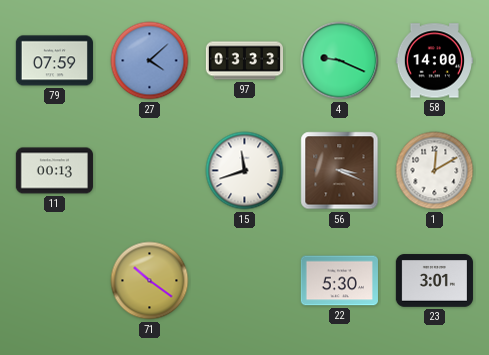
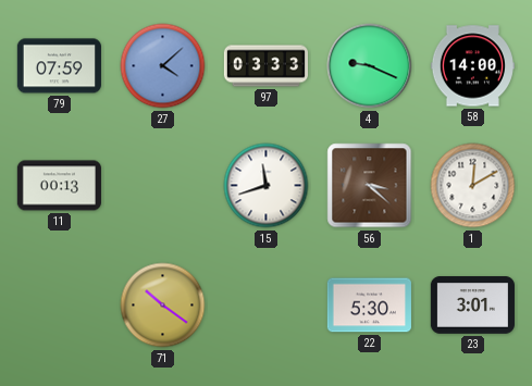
56: 3:19 -> 3:22
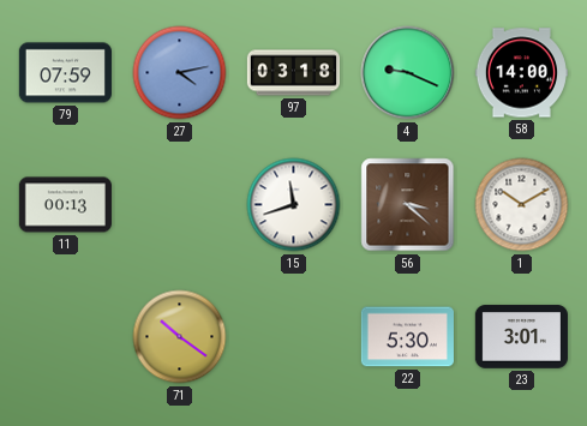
27: 4:08 -> 4:13
97: 03:33 -> 03:18
1: 12:10 -> 10:10
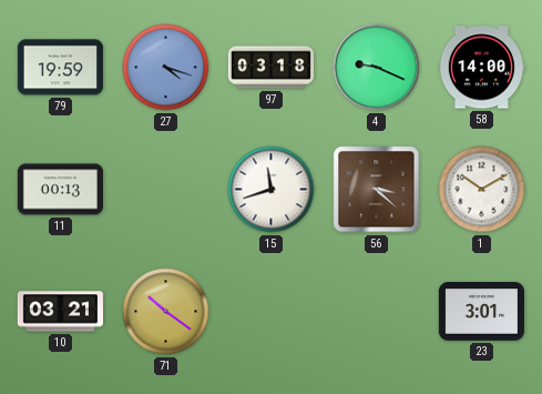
79: 07:59 -> 19:59
27: 4:13 -> 4:18
10: none -> 03:21
22: 5:30 -> none
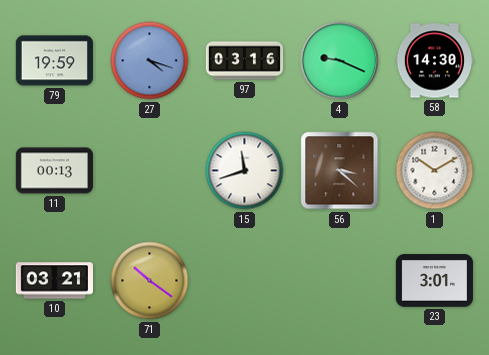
97: 03:18 -> 03:16
58: 14:00 -> 14:30
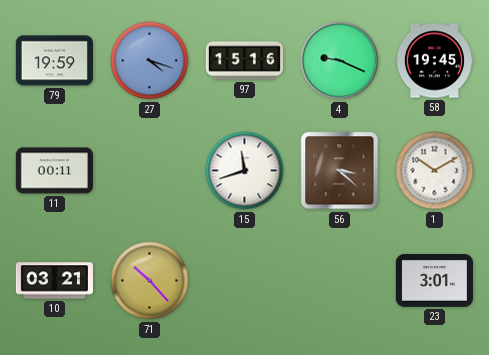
97: 03:16 -> 15:16
58: 14:30 -> 19:45
11: 00:13 -> 00:11
71: 10:21 -> 10:23
